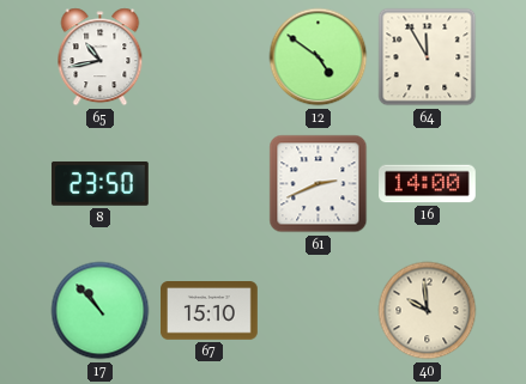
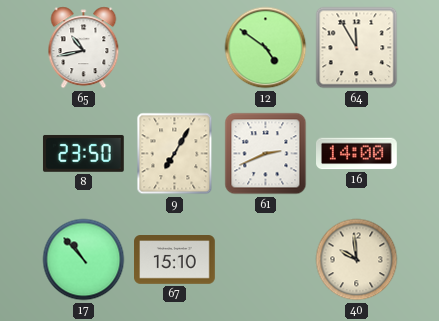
9: none -> 7:05
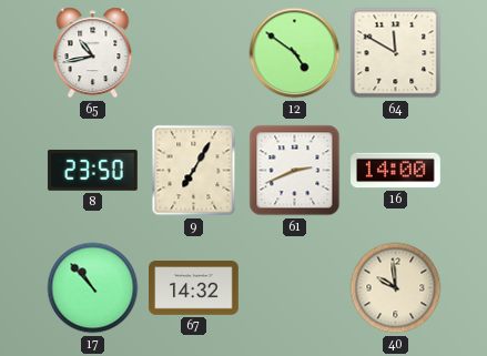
64: 11:55 -> 11:50
67: 15:10 -> 14:32
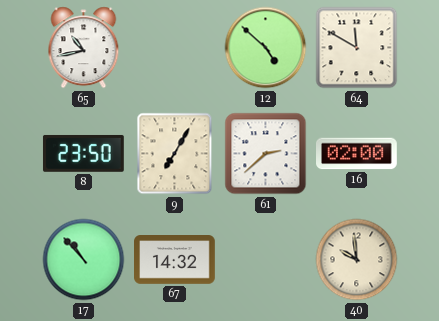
12: 4:51 -> 4:52
61: 2:41 -> 2:38
16: 14:00 -> 02:00
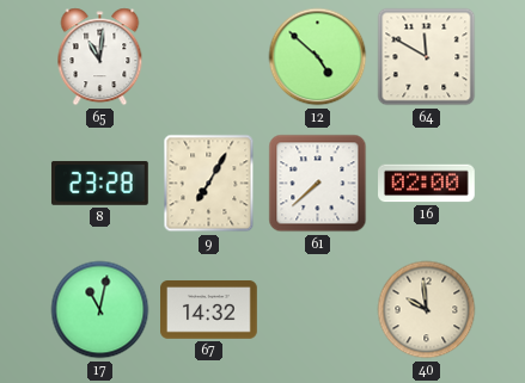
65: 10:43 -> 11:01
8: 23:50 -> 23:28
61: 2:38 -> 7:38
17: 10:53 -> 11:02
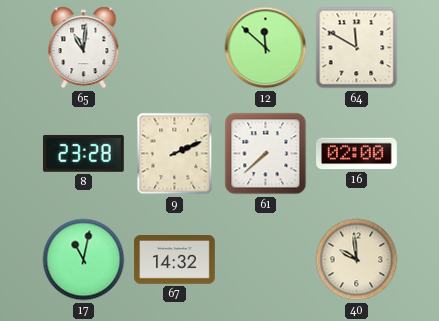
12: 4:52 -> 11:52
9: 7:05 -> 2:11
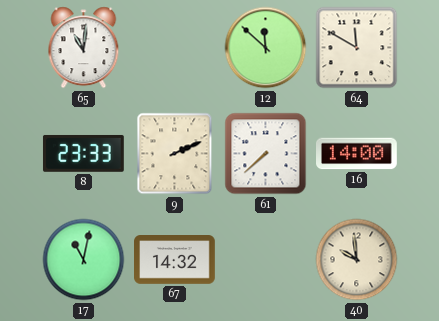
8: 23:28 -> 23:33
16: 02:00 -> 14:00
